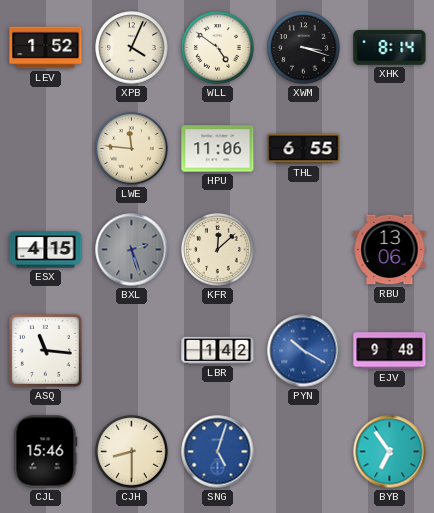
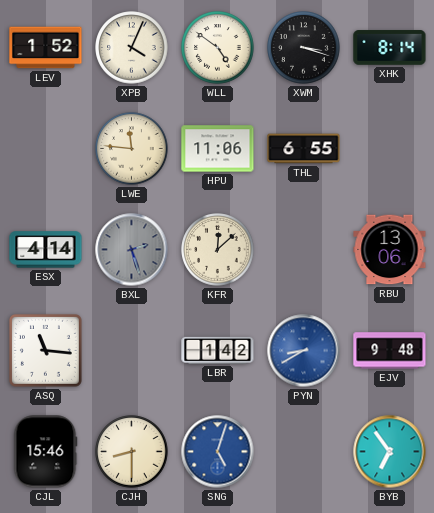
ESX: 4:15 -> 4:14
PYN: 10:20 -> 8:40
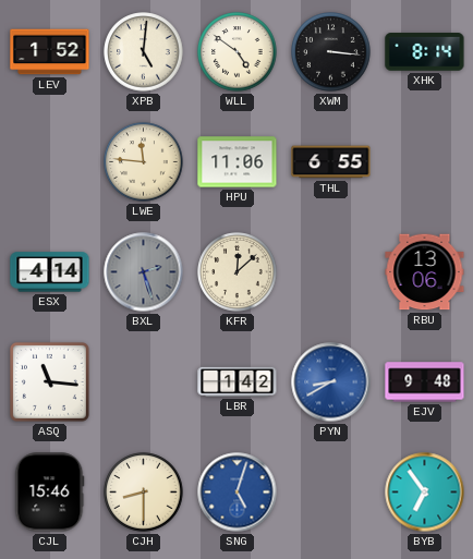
XPB: 4:04 -> 5:01
XWM: 3:18 -> 3:16
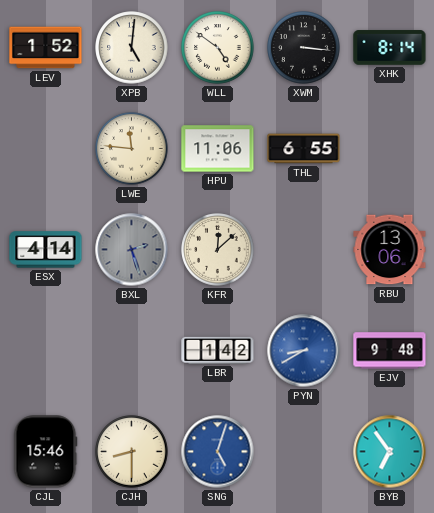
ASQ: 11:16 -> none
